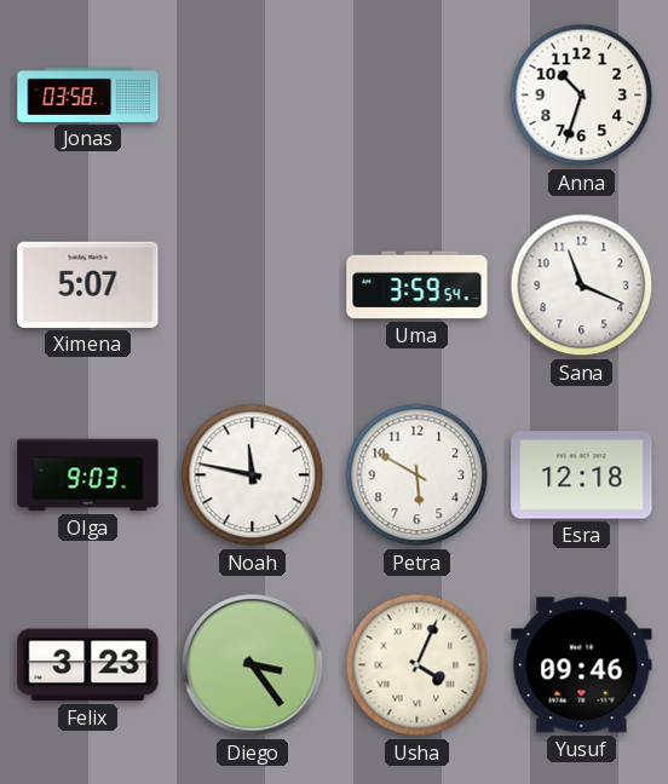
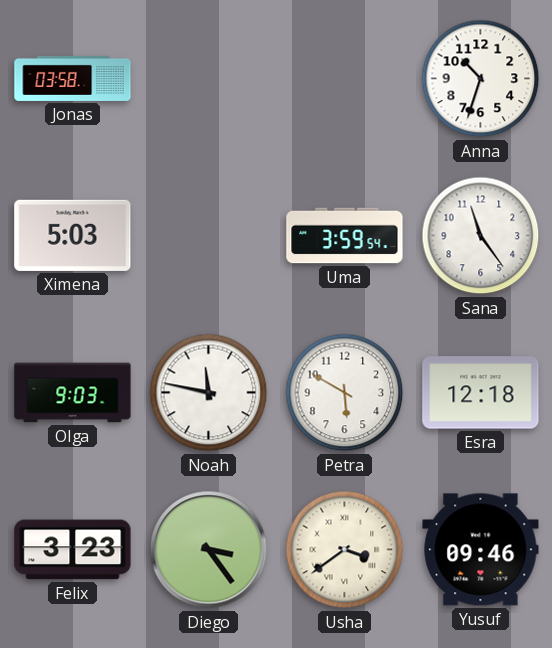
Ximena: 5:07 -> 5:03
Sana: 11:19 -> 11:24
Usha: 4:04 -> 3:39
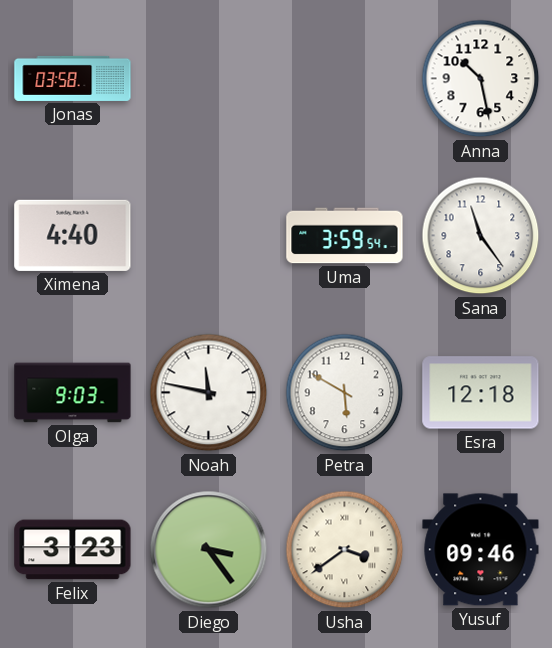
Anna: 10:33 -> 10:28
Ximena: 5:03 -> 4:40
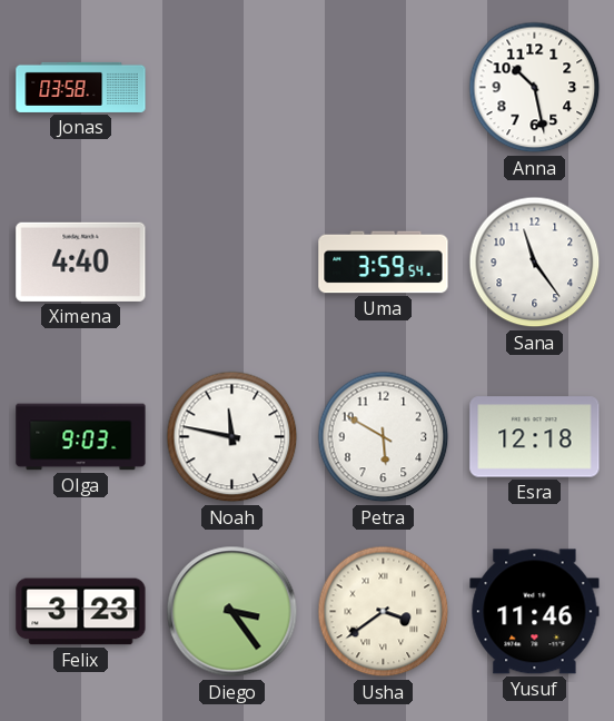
Yusuf: 09:46 -> 11:46
